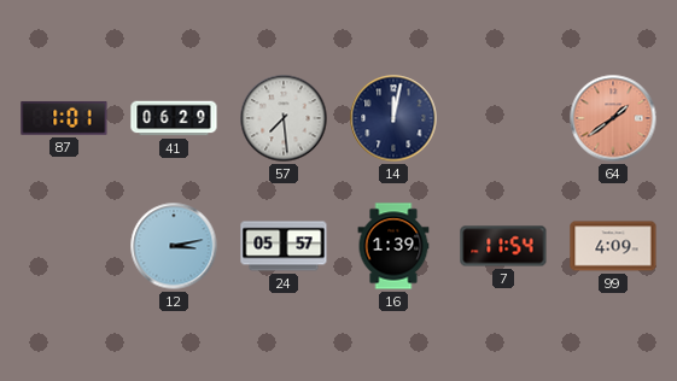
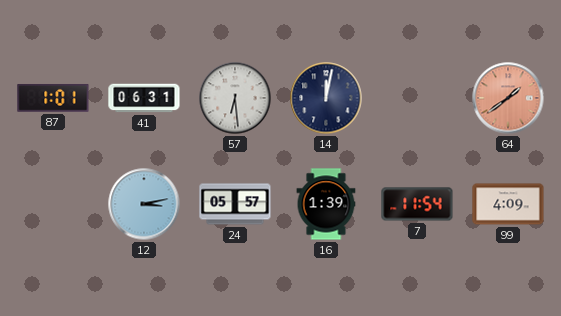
41: 06:29 -> 06:31
57: 7:29 -> 6:29
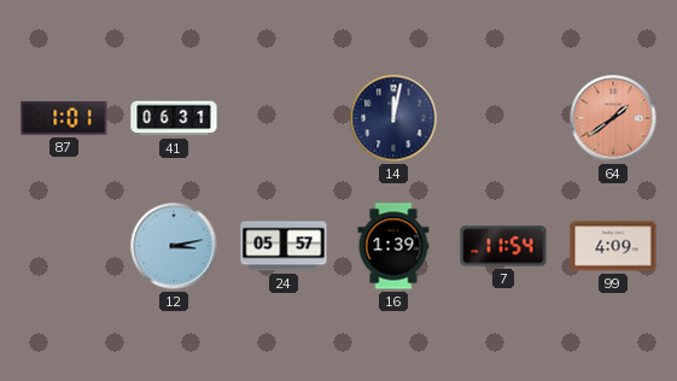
57: 6:29 -> none
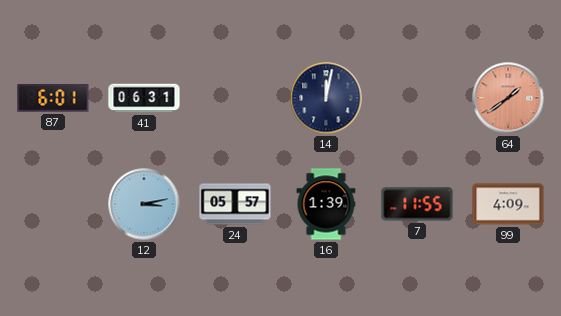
87: 1:01 -> 6:01
7: 11:54 -> 11:55
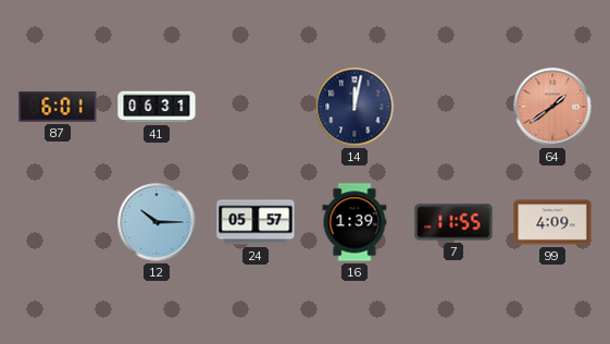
12: 3:13 -> 10:15
